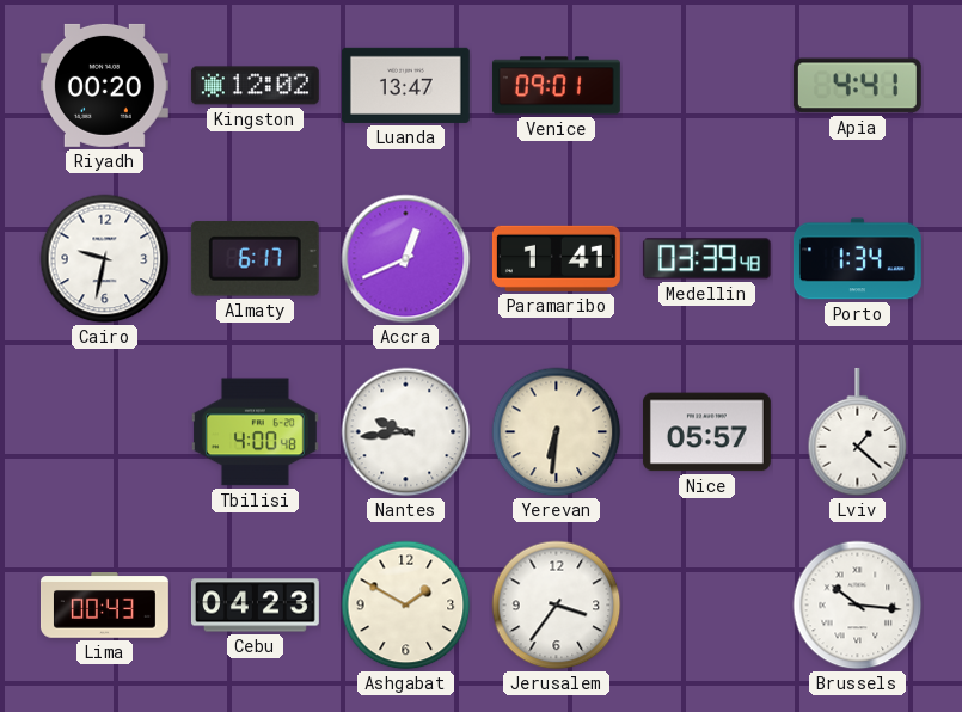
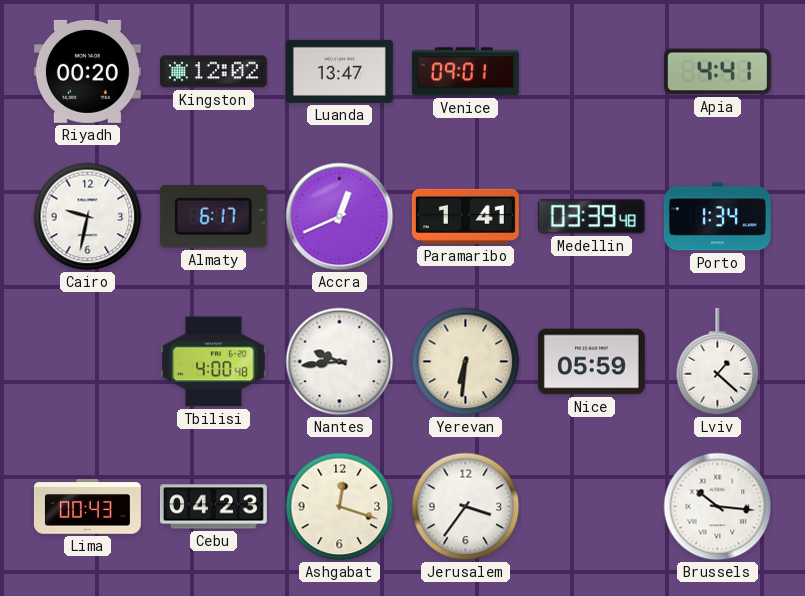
Nice: 05:57 -> 05:59
Ashgabat: 1:50 -> 12:18
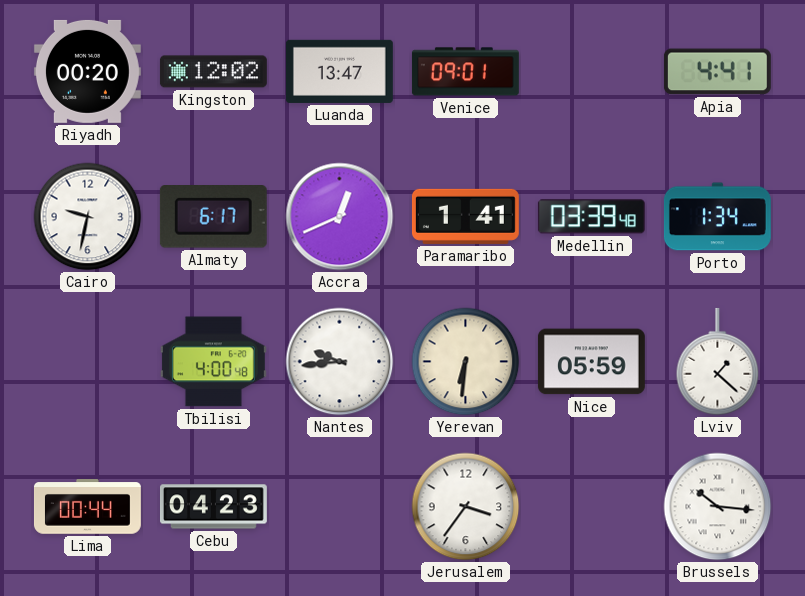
Lima: 00:43 -> 00:44
Ashgabat: 12:18 -> none
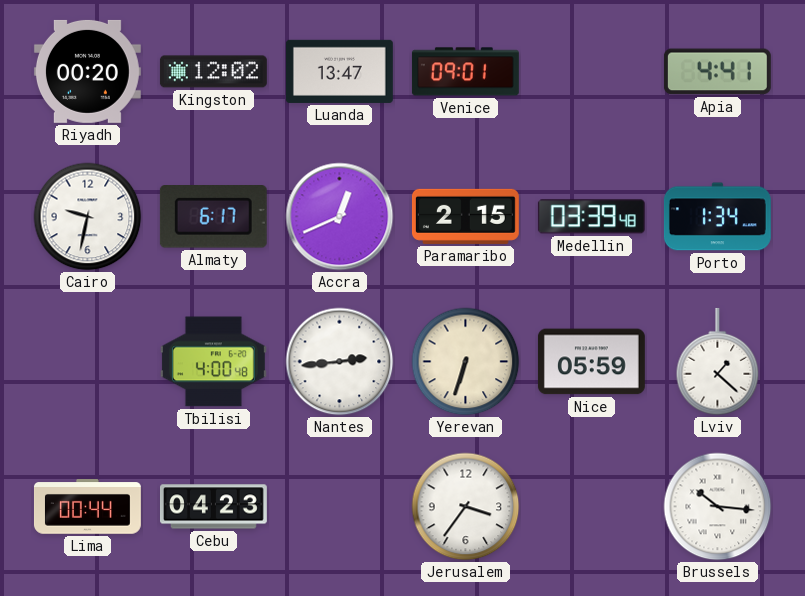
Paramaribo: 1:41 -> 2:15
Nantes: 9:44 -> 2:44
Yerevan: 6:31 -> 6:33
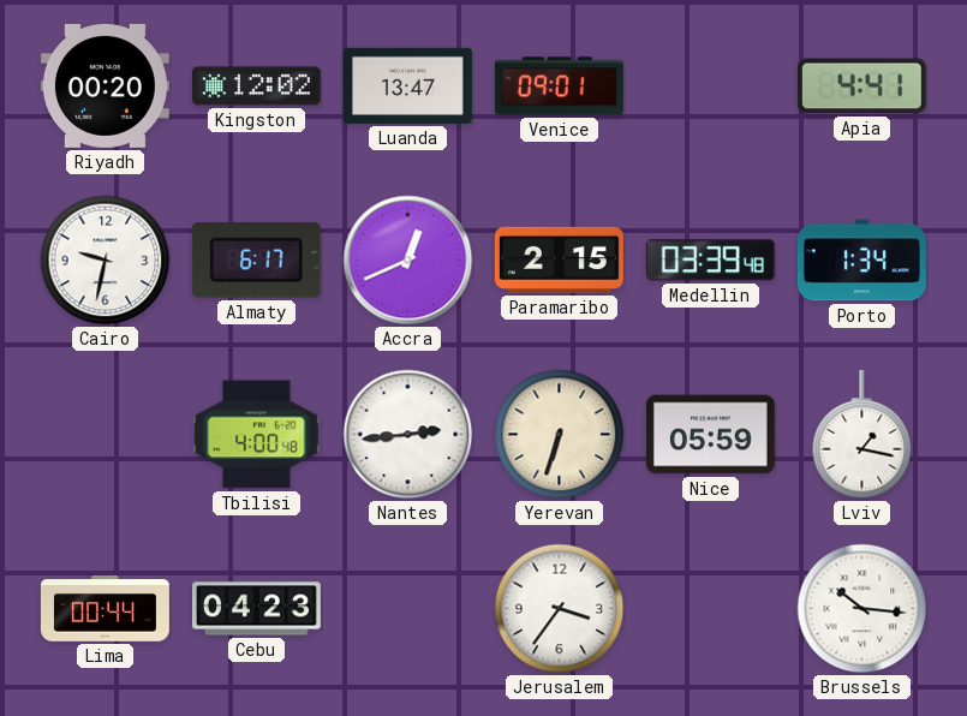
Lviv: 1:22 -> 1:17
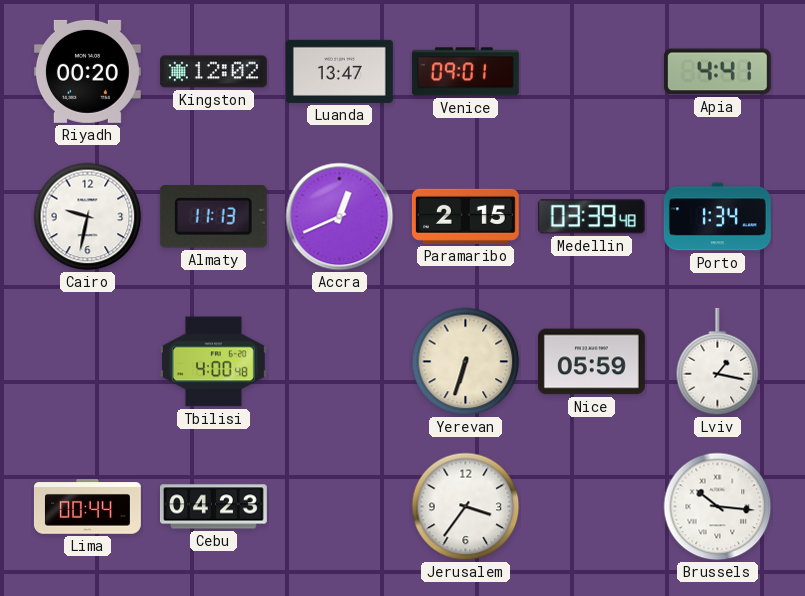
Almaty: 6:17 -> 11:13
Nantes: 2:44 -> none
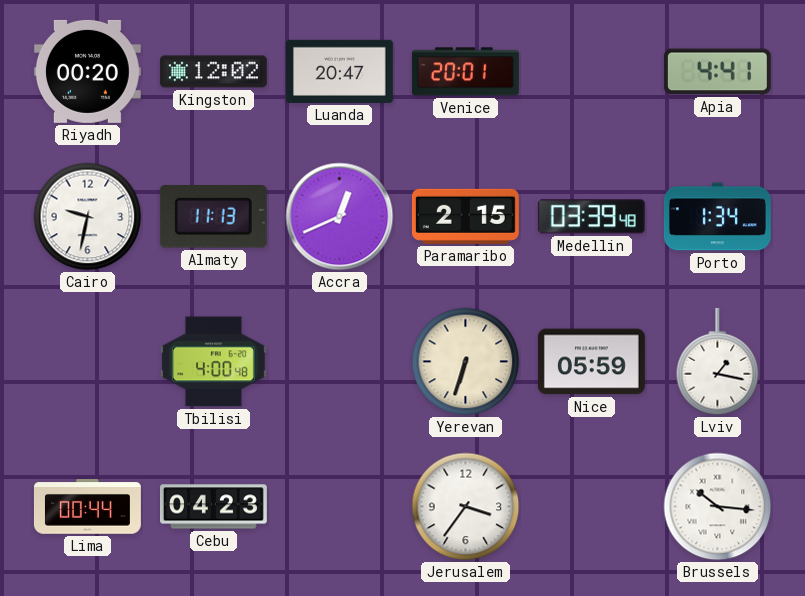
Luanda: 13:47 -> 20:47
Venice: 09:01 -> 20:01
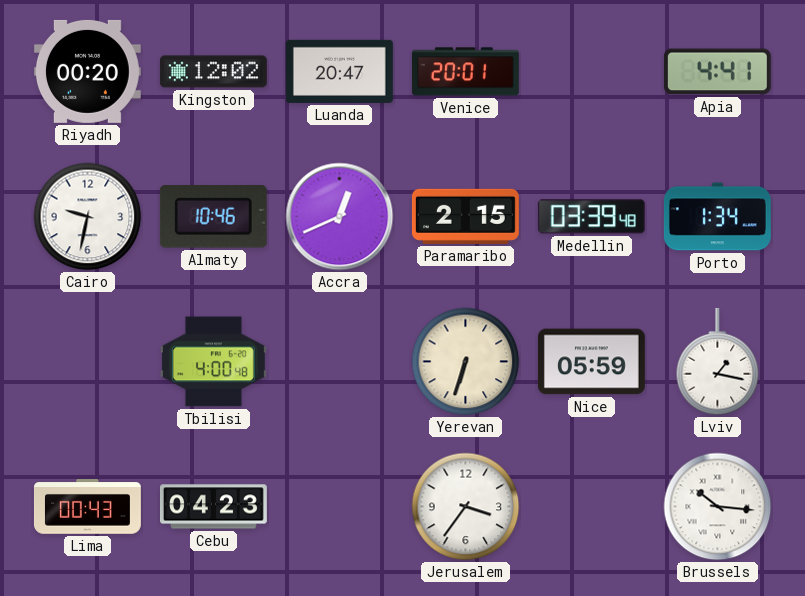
Almaty: 11:13 -> 10:46
Lima: 00:44 -> 00:43
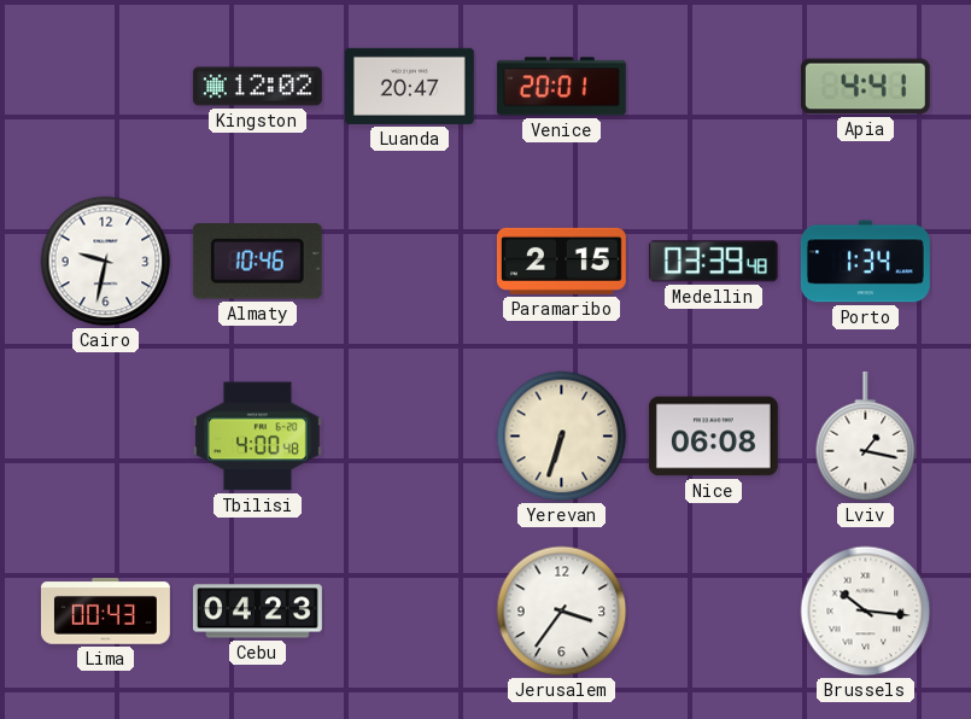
Riyadh: 00:20 -> none
Accra: 12:41 -> none
Nice: 05:59 -> 06:08
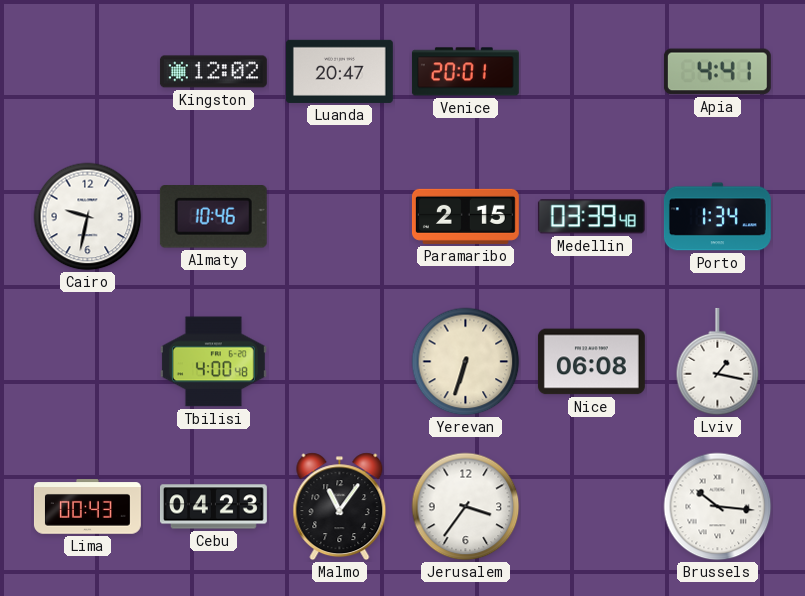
Malmo: none -> 11:06
